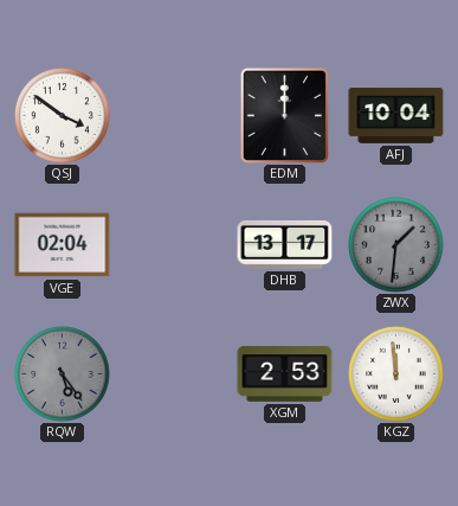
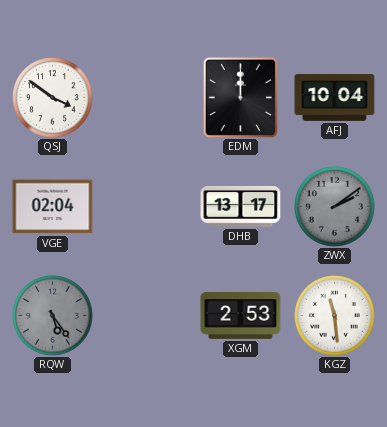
ZWX: 1:31 -> 2:09
KGZ: 11:59 -> 11:29
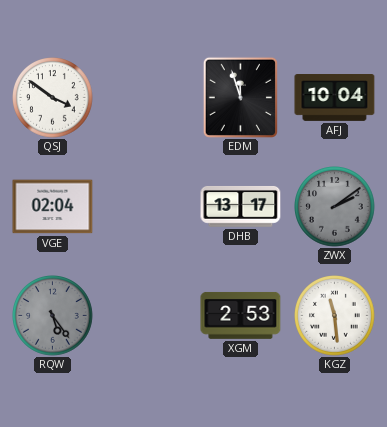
EDM: 12:00 -> 11:57
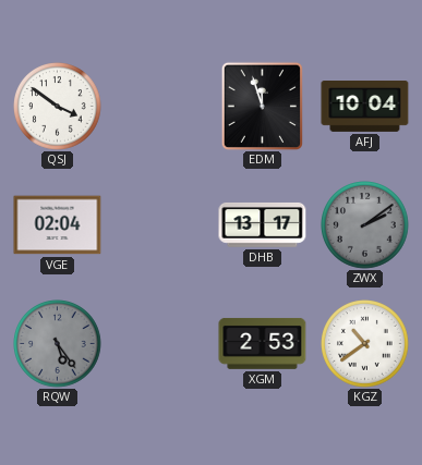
KGZ: 11:29 -> 10:39
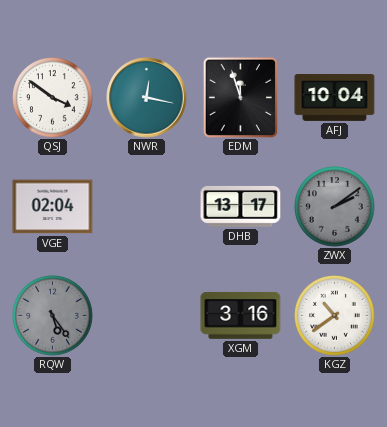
NWR: none -> 12:17
XGM: 2:53 -> 3:16
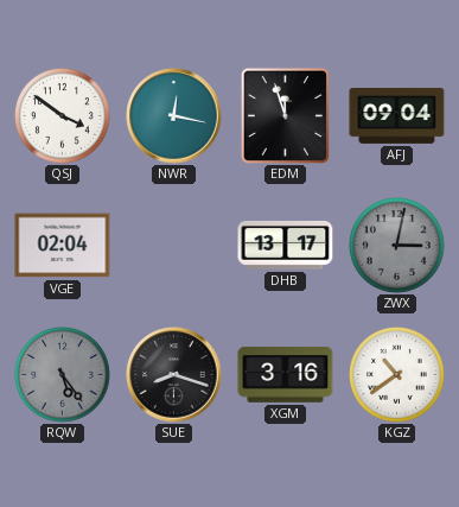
AFJ: 10:04 -> 09:04
ZWX: 2:09 -> 3:02
SUE: none -> 8:18
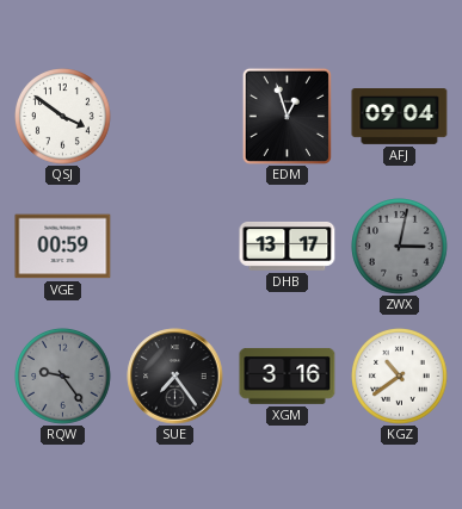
NWR: 12:17 -> none
EDM: 11:57 -> 12:57
VGE: 02:04 -> 00:59
RQW: 5:24 -> 9:24
SUE: 8:18 -> 7:24
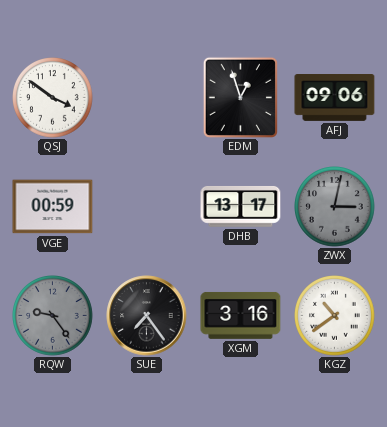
AFJ: 09:04 -> 09:06
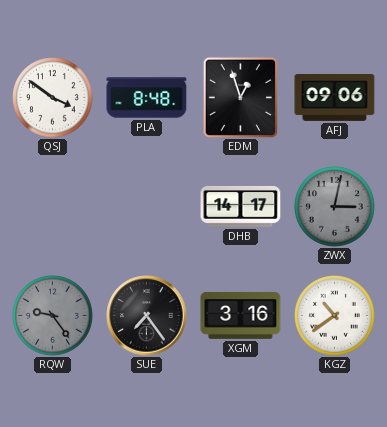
PLA: none -> 8:48
VGE: 00:59 -> none
DHB: 13:17 -> 14:17
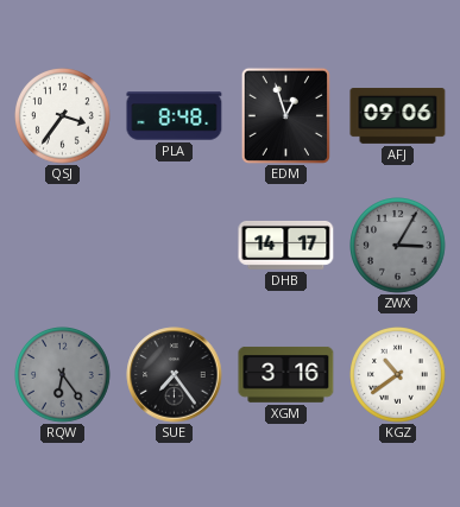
QSJ: 3:51 -> 3:36
ZWX: 3:02 -> 3:05
RQW: 9:24 -> 6:24
